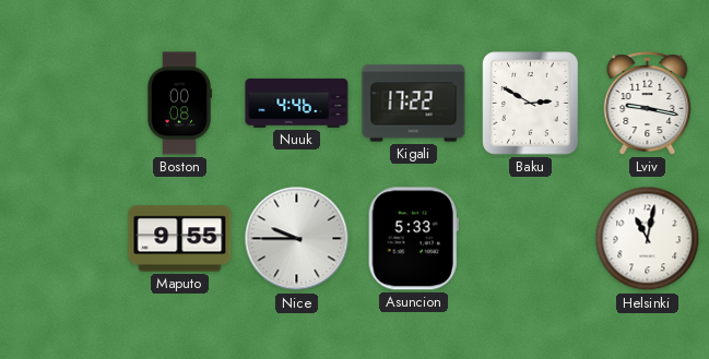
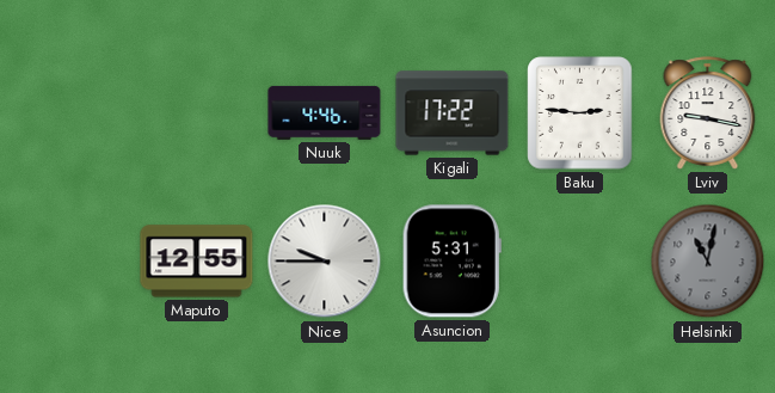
Boston: 00:08 -> none
Baku: 2:50 -> 2:46
Maputo: 9:55 -> 12:55
Asuncion: 5:33 -> 5:31
Helsinki dial: white -> grey
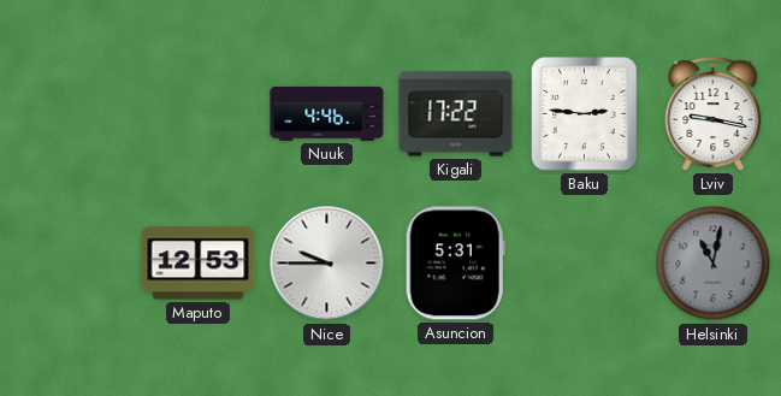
Maputo: 12:55 -> 12:53
